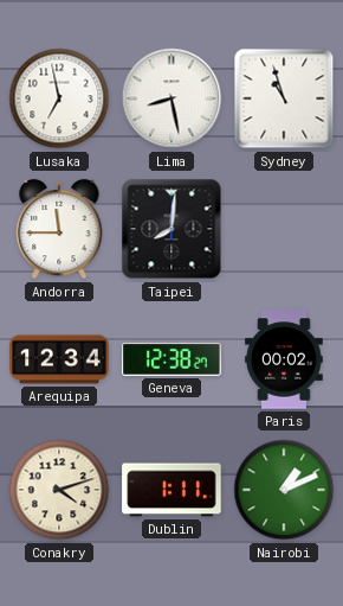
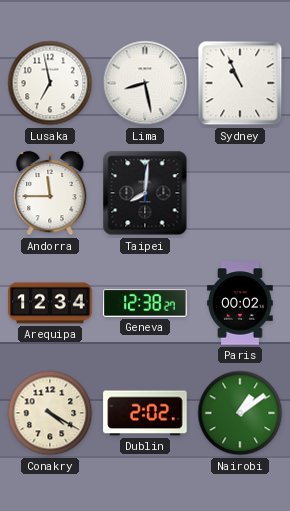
Sydney: 10:57 -> 10:56
Conakry: 4:12 -> 4:20
Dublin: 1:11 -> 2:02
Nairobi: 1:11 -> 1:09
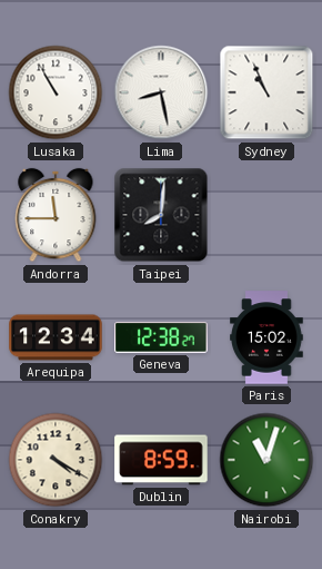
Lusaka: 6:58 -> 10:55
Paris: 00:02 -> 15:02
Dublin: 2:02 -> 8:59
Nairobi: 1:09 -> 11:03
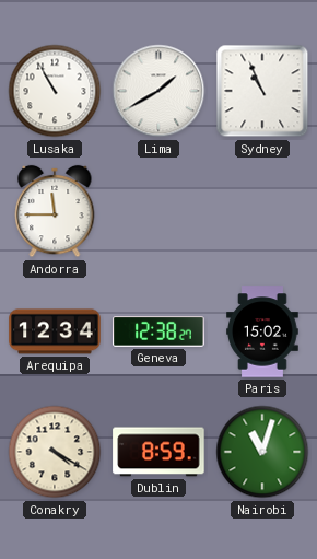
Lima: 8:28 -> 1:40
Taipei: 8:01 -> none
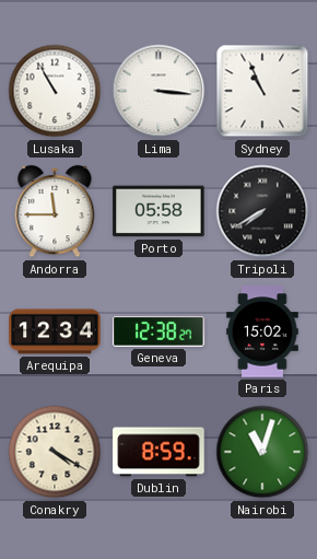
Lima: 1:40 -> 3:16
Porto: none -> 05:58
Tripoli: none -> 7:40
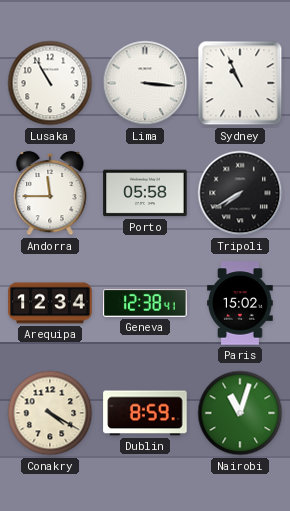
Geneva: 12:38:27 -> 12:38:41
